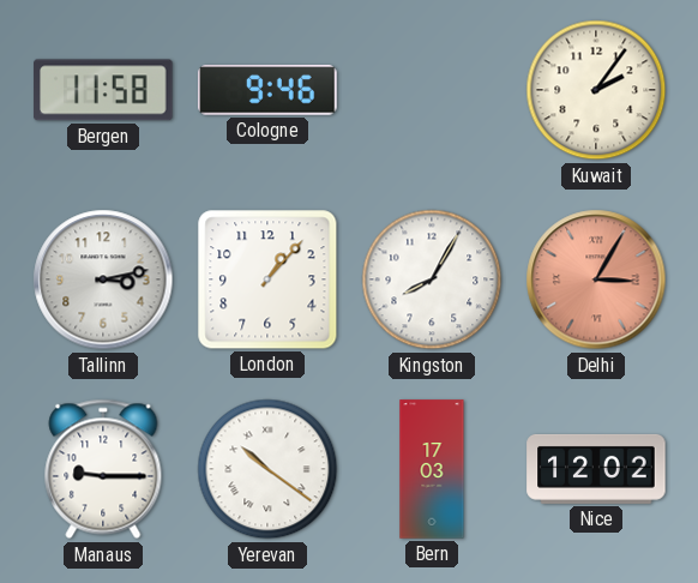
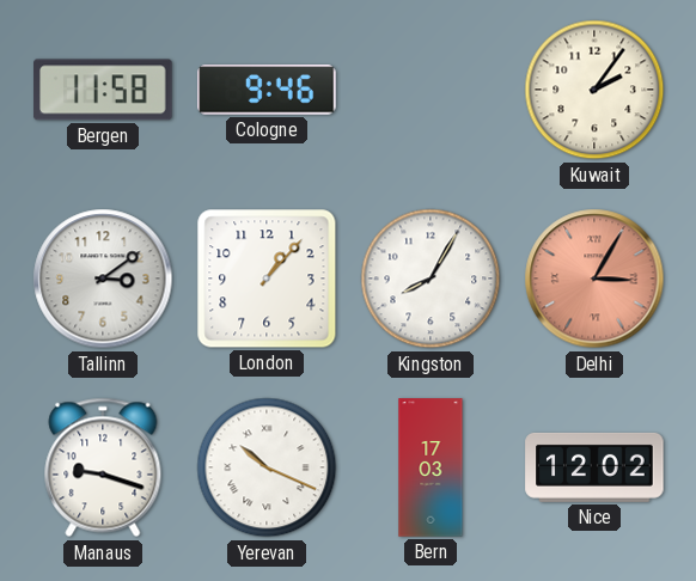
Tallinn: 3:13 -> 3:09
Manaus: 9:15 -> 9:18
Yerevan: 10:21 -> 10:19
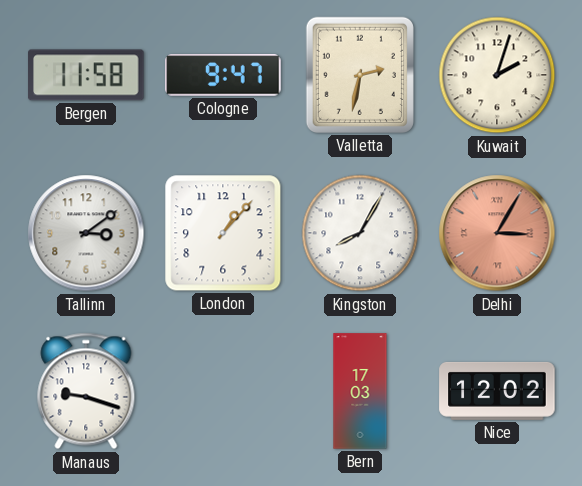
Cologne: 9:46 -> 9:47
Valletta: none -> 2:32
Kuwait: 2:06 -> 2:03
Yerevan: 10:19 -> none
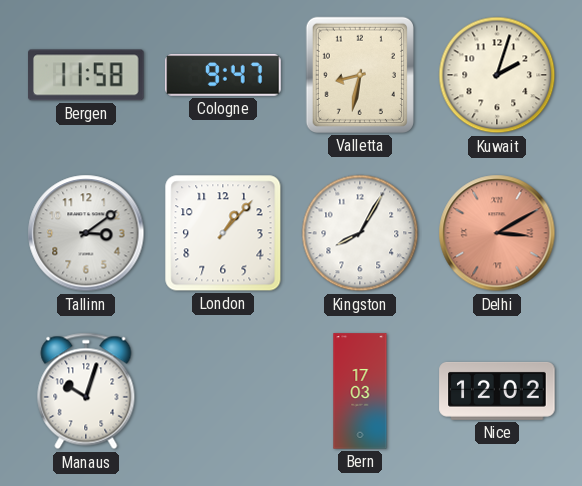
Valletta: 2:32 -> 8:32
Delhi: 3:05 -> 3:10
Manaus: 9:18 -> 10:03
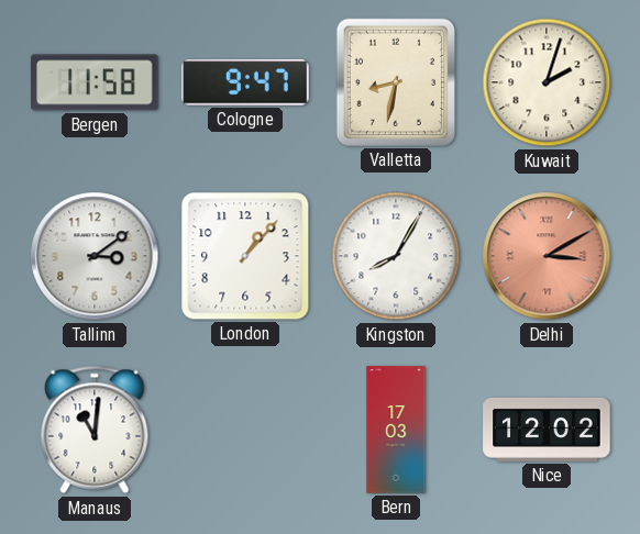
Manaus: 10:03 -> 11:01
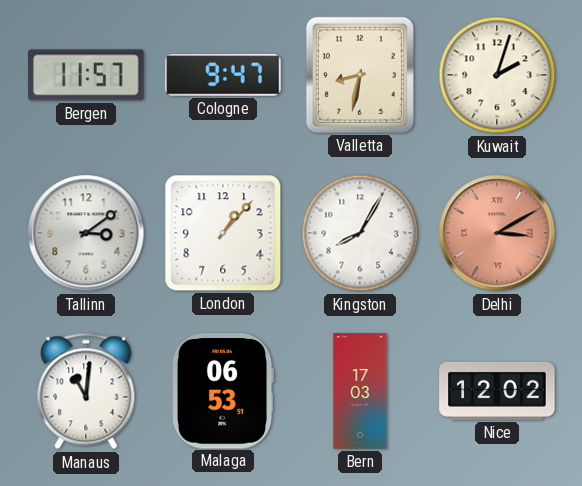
Bergen: 11:58 -> 11:57
Malaga: none -> 06:53
